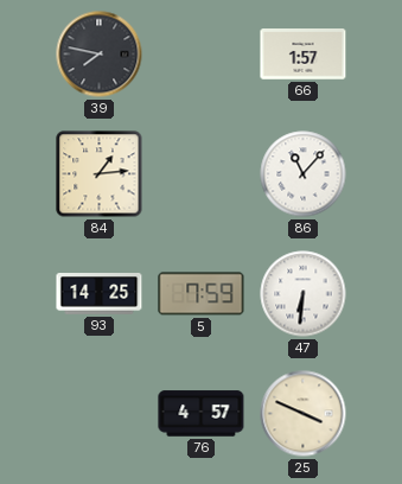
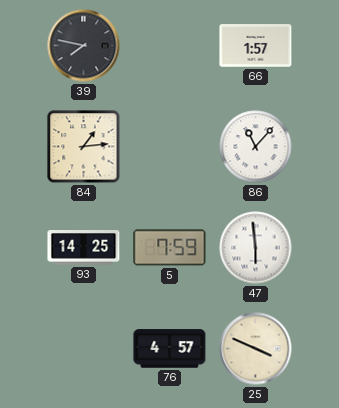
47: 6:31 -> 5:59
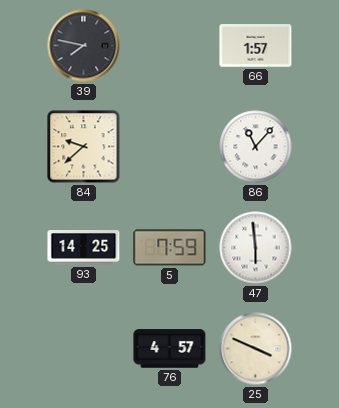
84: 1:14 -> 9:38
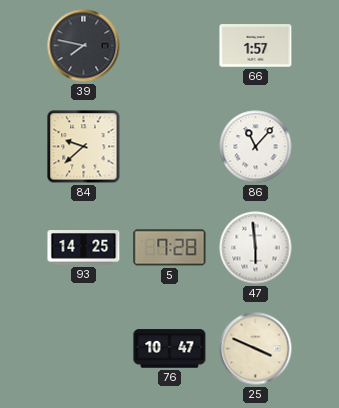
5: 7:59 -> 7:28
76: 4:57 -> 10:47
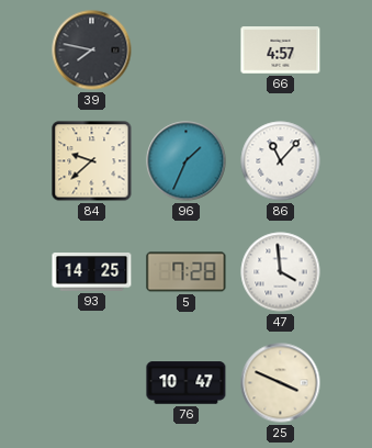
66: 1:57 -> 4:57
96: none -> 1:34
47: 5:59 -> 3:59
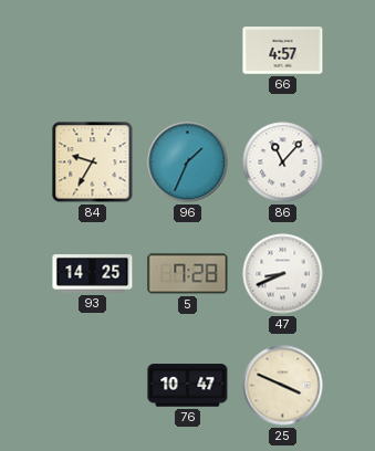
39: 7:47 -> none
84: 9:38 -> 9:35
47: 3:59 -> 8:41
